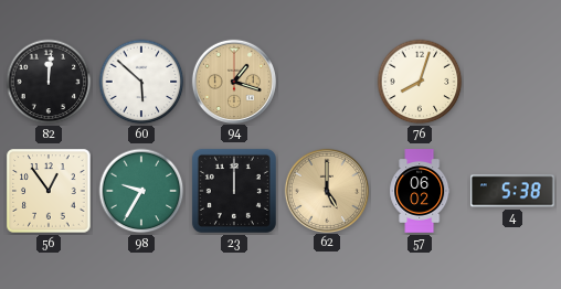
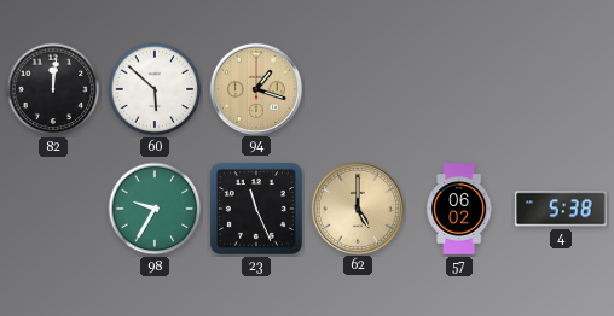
76: 8:03 -> none
56: 12:54 -> none
23: 12:00 -> 11:26
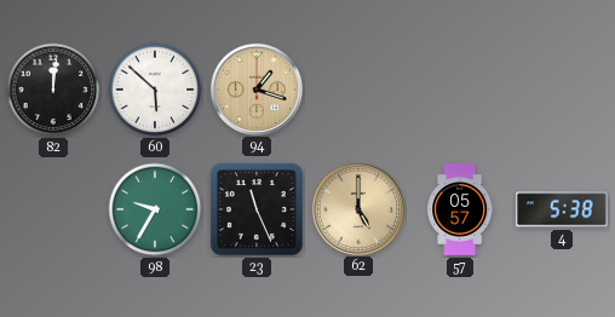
57: 06:02 -> 05:57
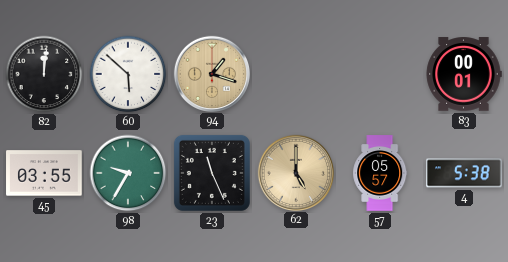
83: none -> 00:01
45: none -> 03:55
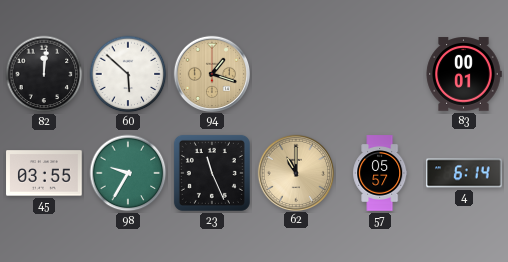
62: 5:00 -> 11:00
4: 5:38 -> 6:14
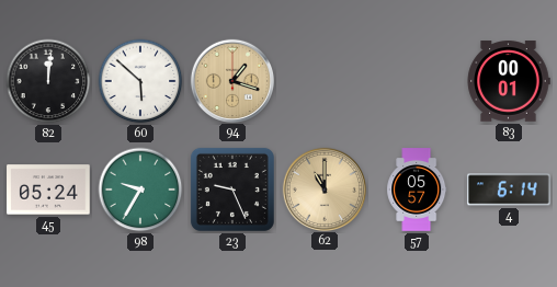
45: 03:55 -> 05:24
23: 11:26 -> 9:26
